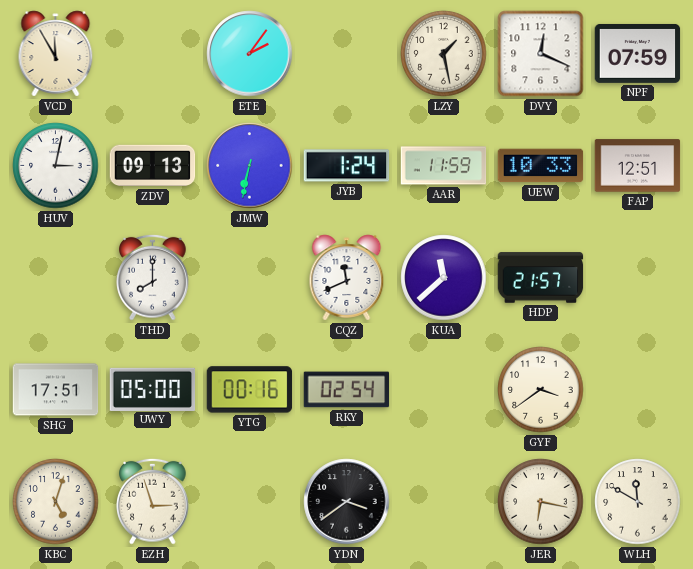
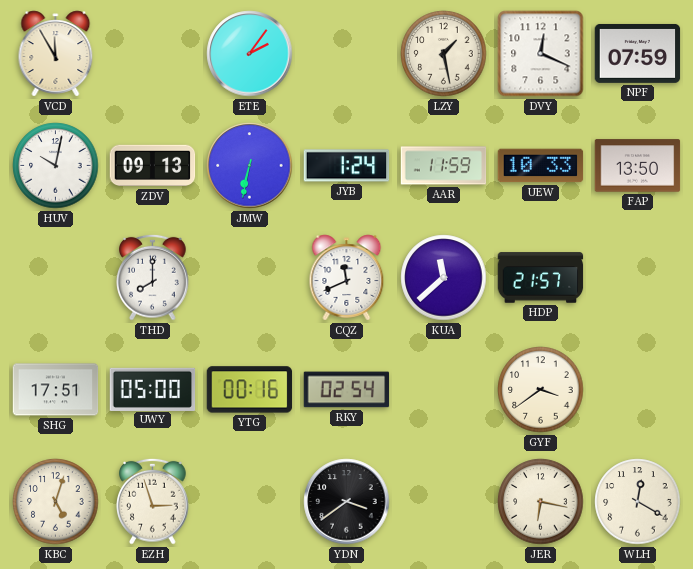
HUV: 3:02 -> 10:02
FAP: 12:51 -> 13:50
WLH: 11:50 -> 12:20
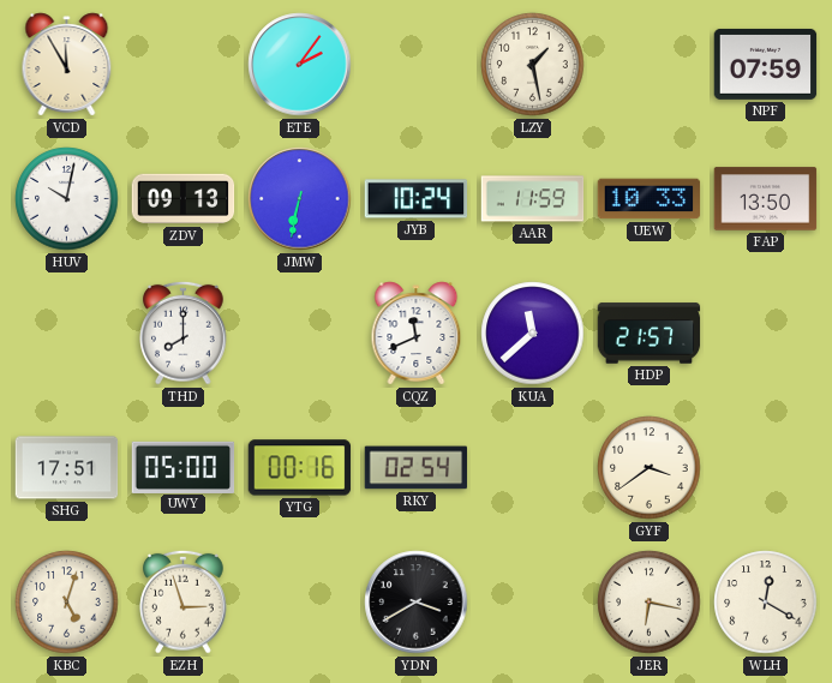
DVY: 12:19 -> none
JYB: 1:24 -> 10:24
YDN: 3:39 -> 3:40
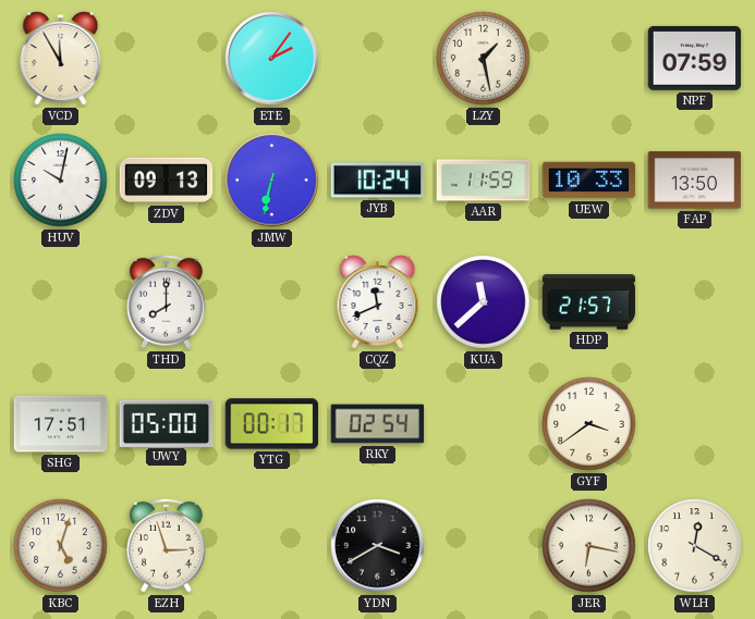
YTG: 00:16 -> 00:17
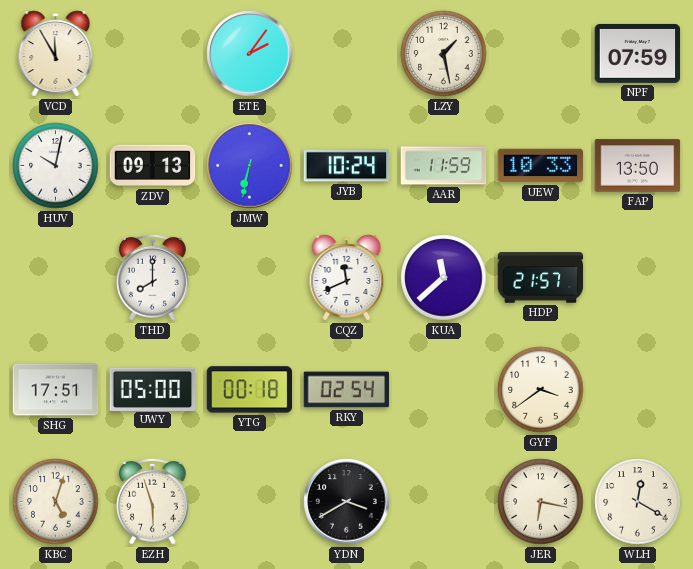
YTG: 00:17 -> 00:18
EZH: 2:57 -> 5:57
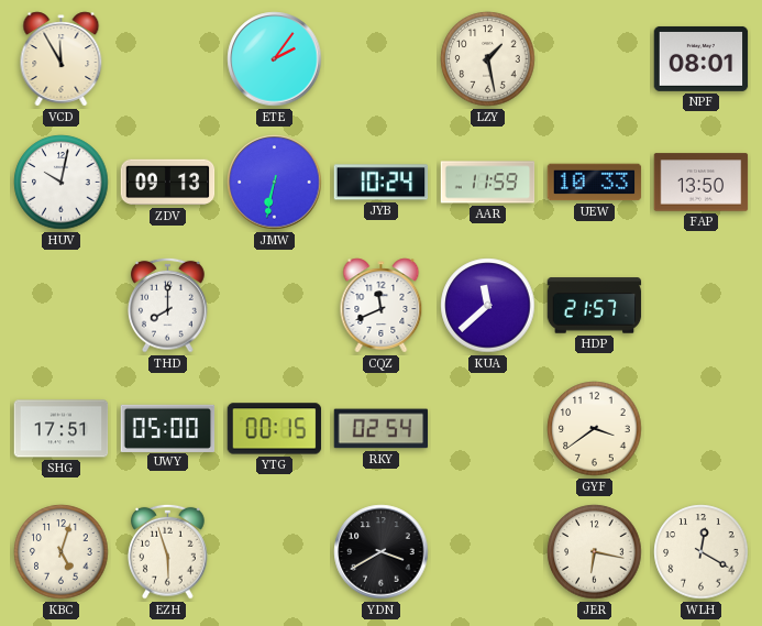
NPF: 07:59 -> 08:01
YTG: 00:18 -> 00:15
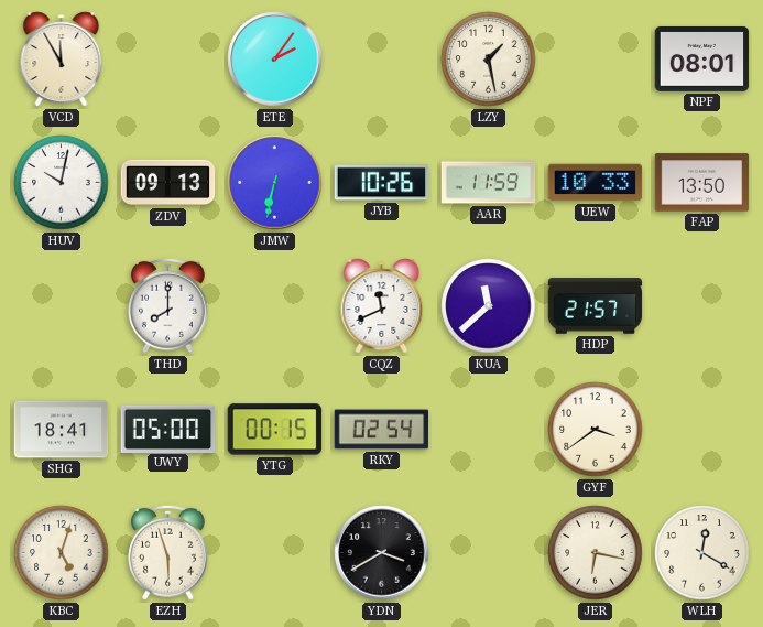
JYB: 10:24 -> 10:26
SHG: 17:51 -> 18:41
